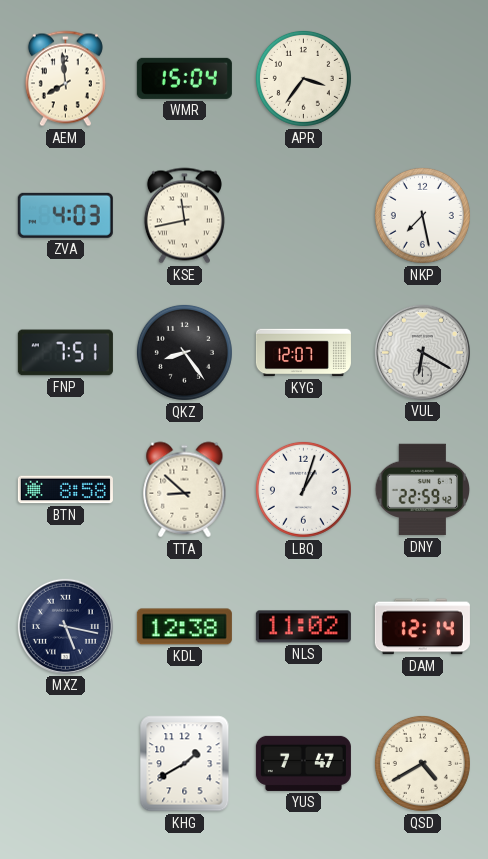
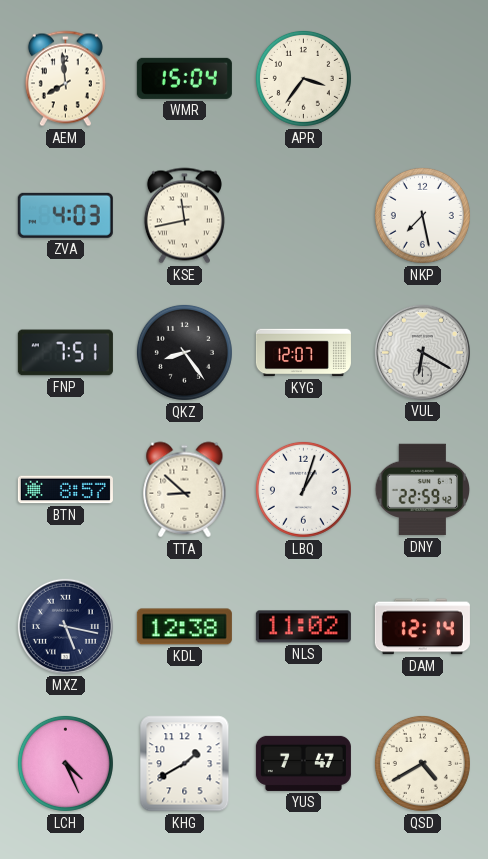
BTN: 8:58 -> 8:57
LCH: none -> 4:26
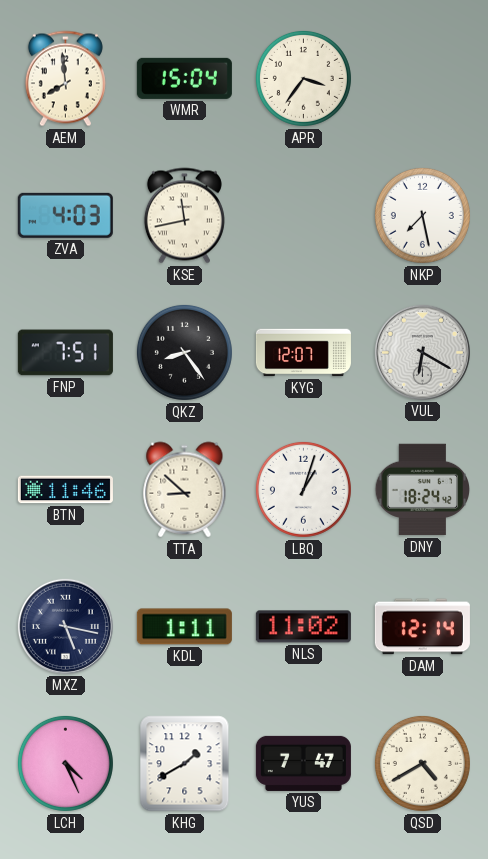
BTN: 8:57 -> 11:46
DNY: 22:59 -> 18:24
KDL: 12:38 -> 1:11
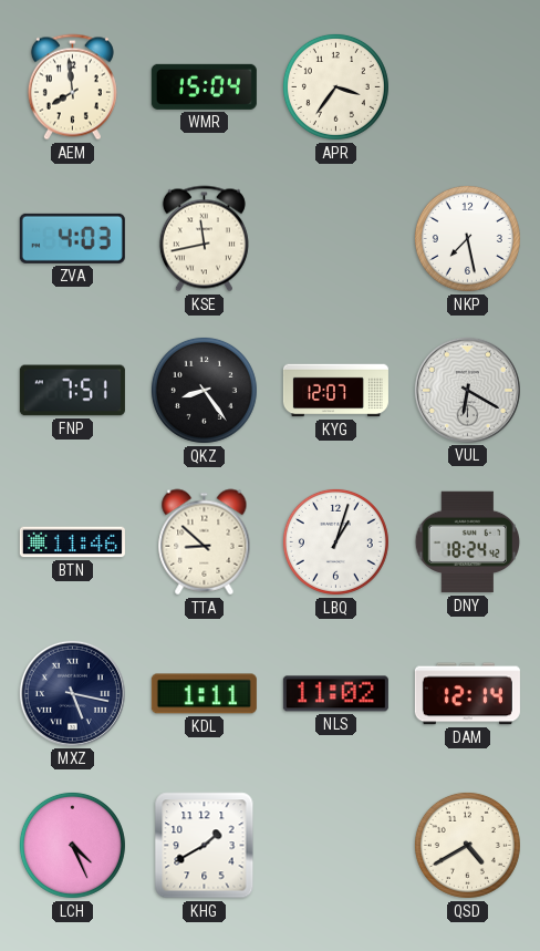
YUS: 7:47 -> none
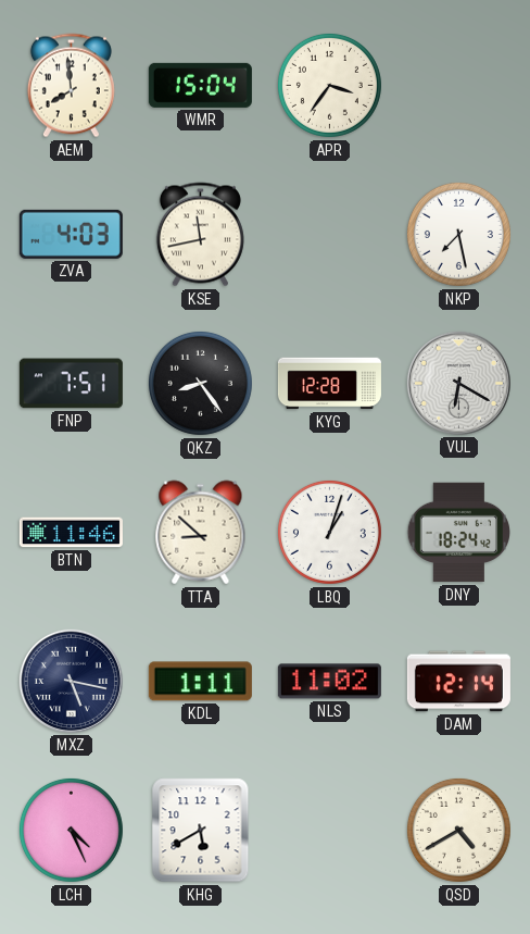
KYG: 12:07 -> 12:28
KHG: 1:40 -> 5:40
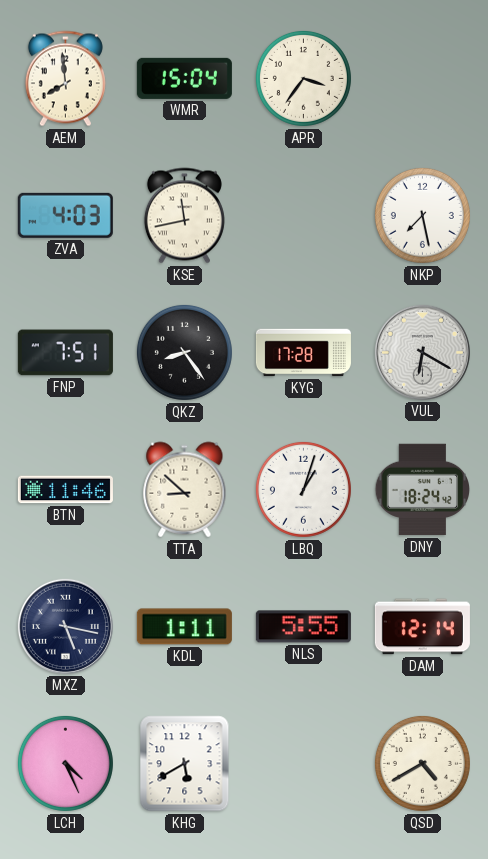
KYG: 12:28 -> 17:28
NLS: 11:02 -> 5:55
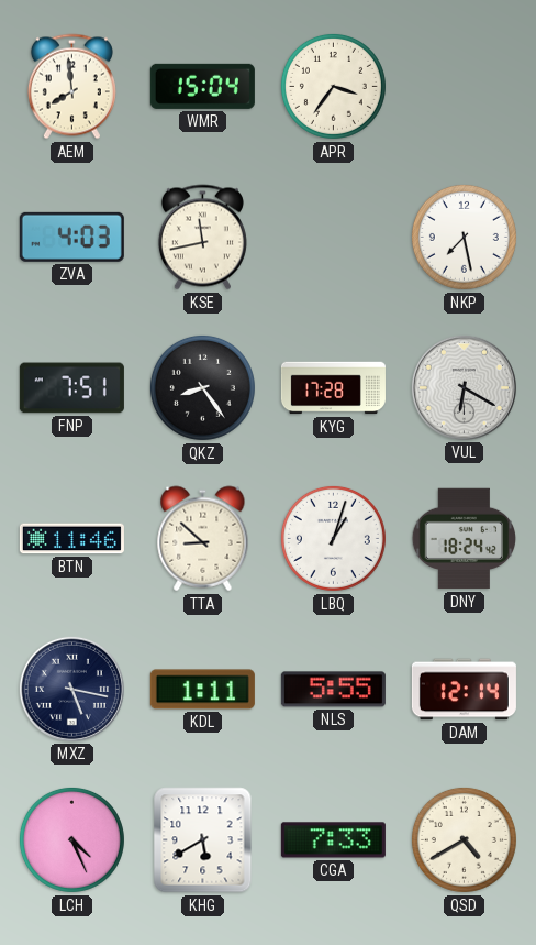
CGA: none -> 7:33
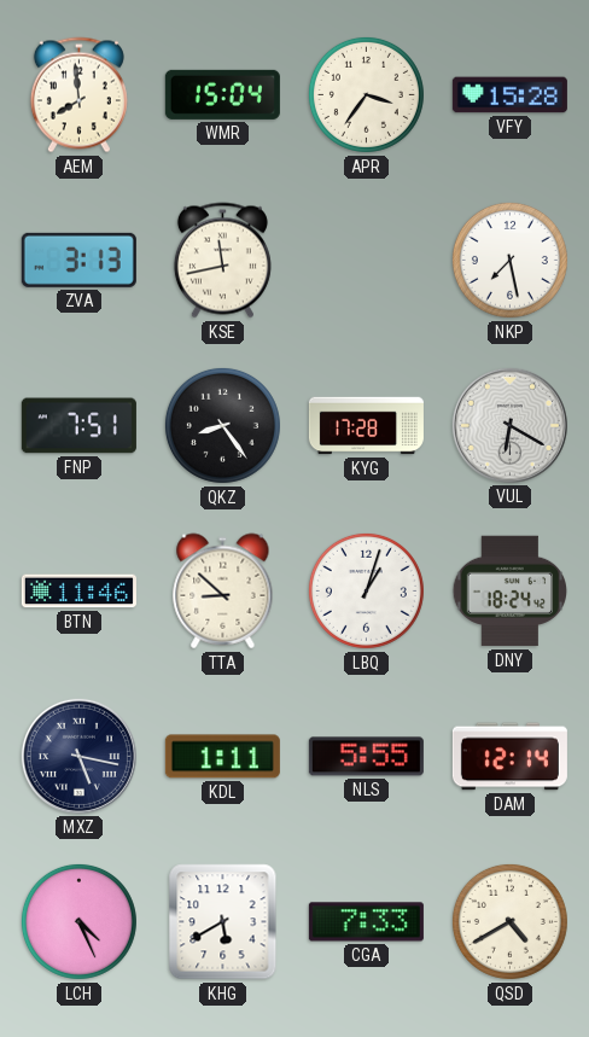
VFY: none -> 15:28
ZVA: 4:03 -> 3:13
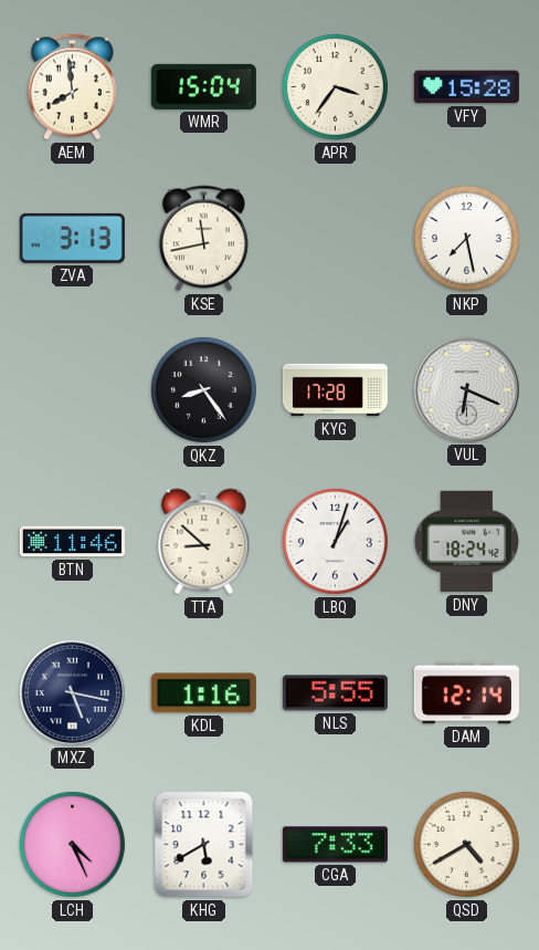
FNP: 7:51 -> none
VUL: 6:20 -> 6:19
KDL: 1:11 -> 1:16
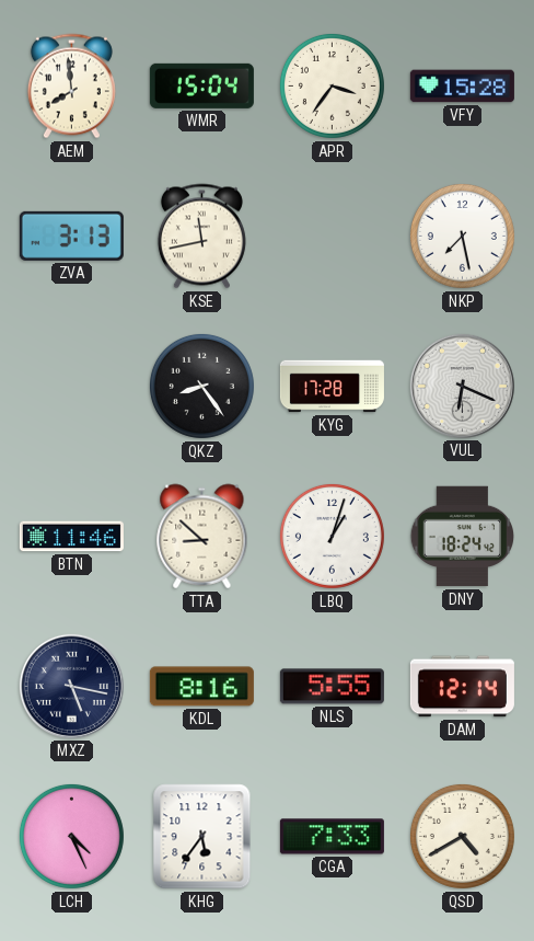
KDL: 1:16 -> 8:16
KHG: 5:40 -> 5:36
